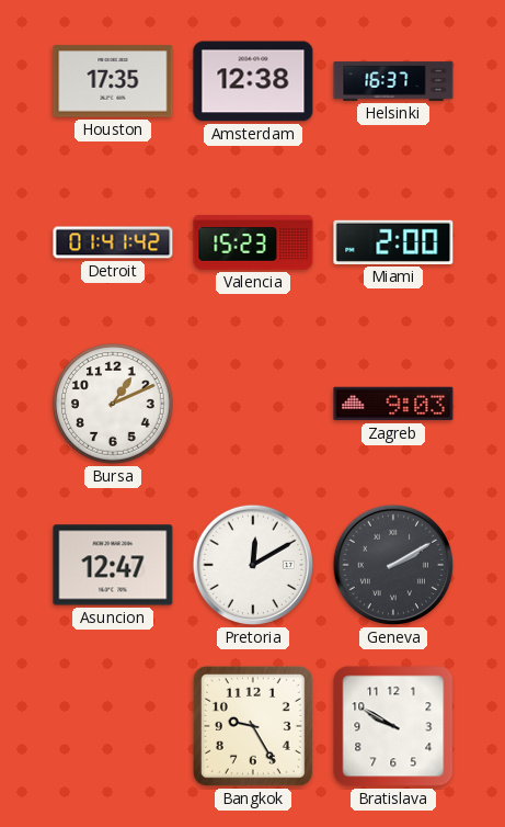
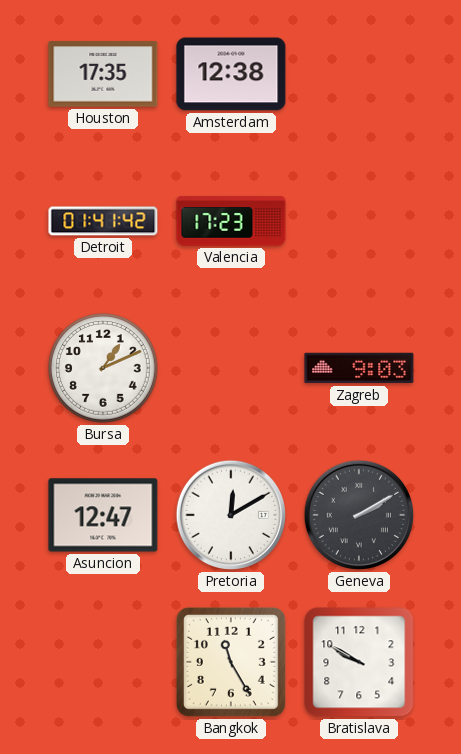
Helsinki: 16:37 -> none
Valencia: 15:23 -> 17:23
Miami: 2:00 -> none
Bangkok: 9:25 -> 11:25
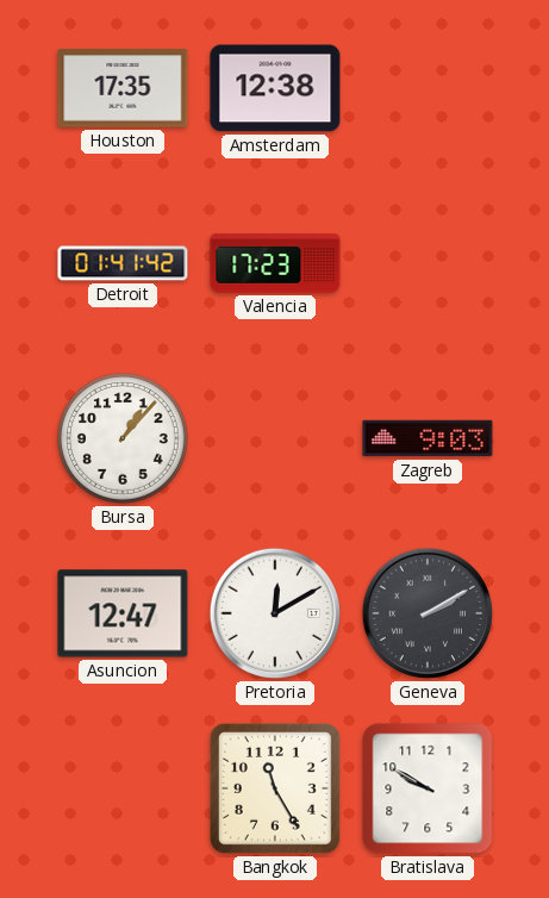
Bursa: 1:11 -> 1:07
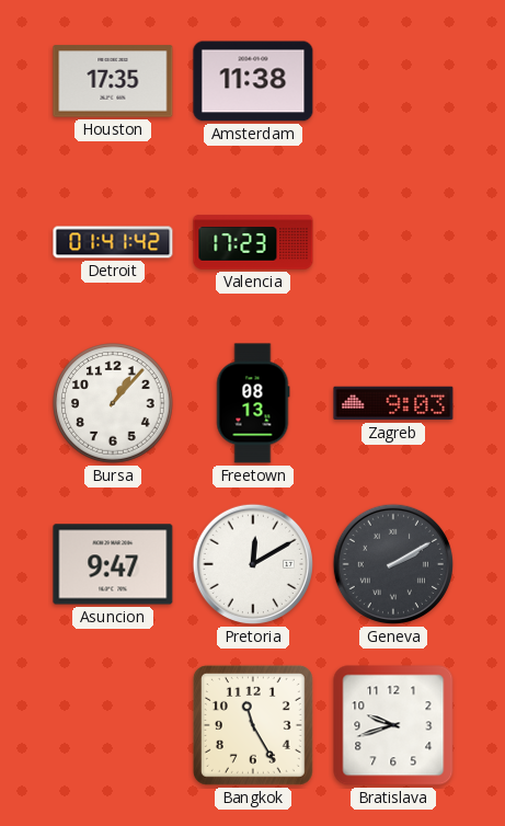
Amsterdam: 12:38 -> 11:38
Freetown: none -> 08:13
Asuncion: 12:47 -> 9:47
Bratislava: 9:50 -> 9:42
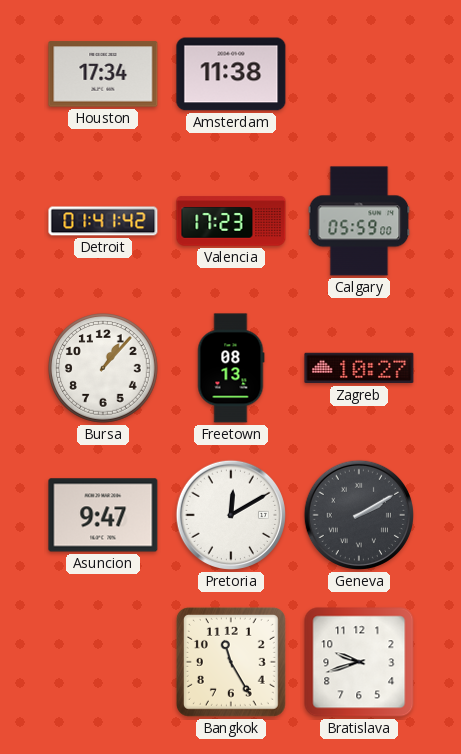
Houston: 17:35 -> 17:34
Calgary: none -> 05:59
Zagreb: 9:03 -> 10:27
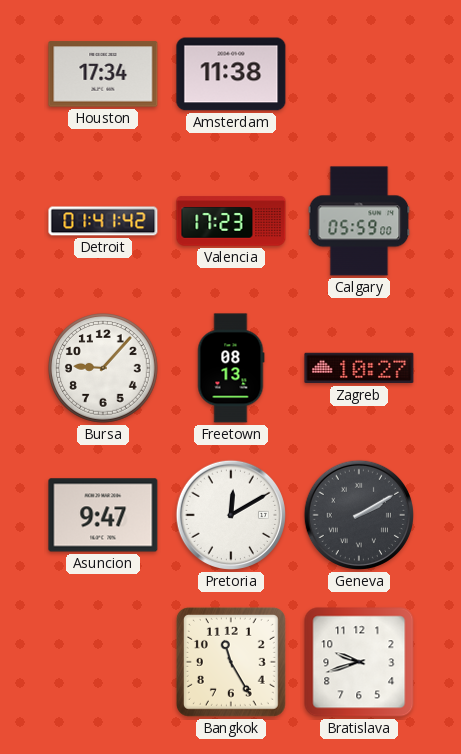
Bursa: 1:07 -> 9:07
